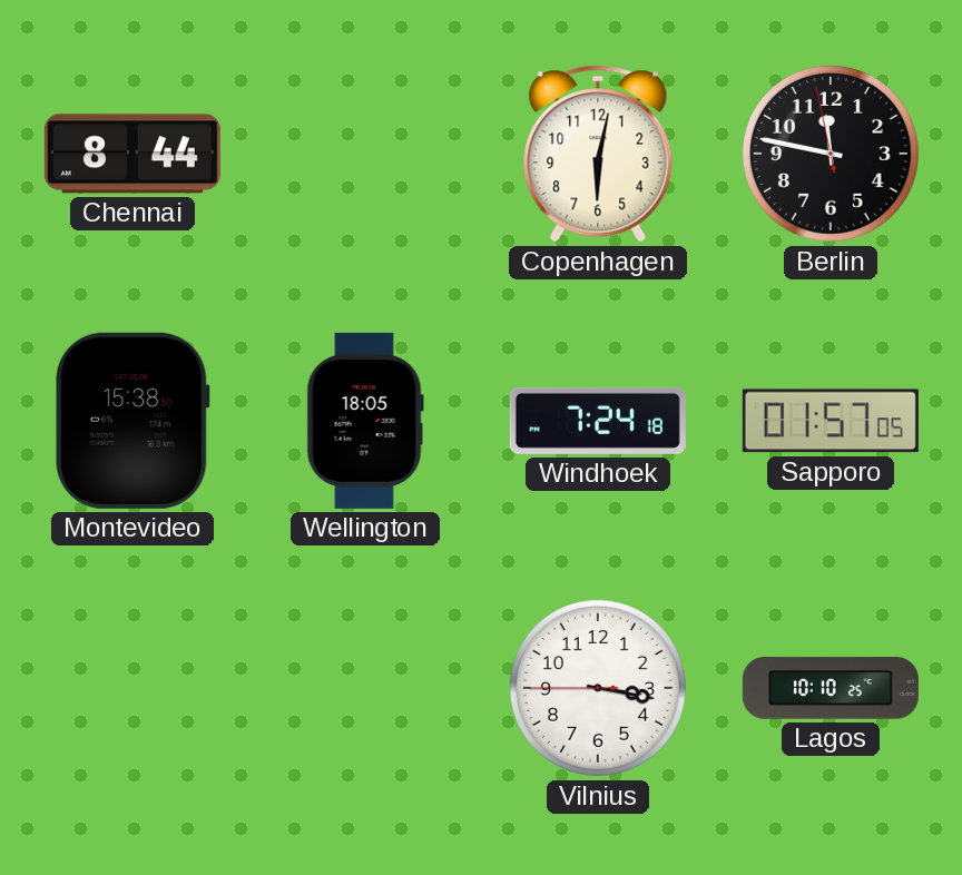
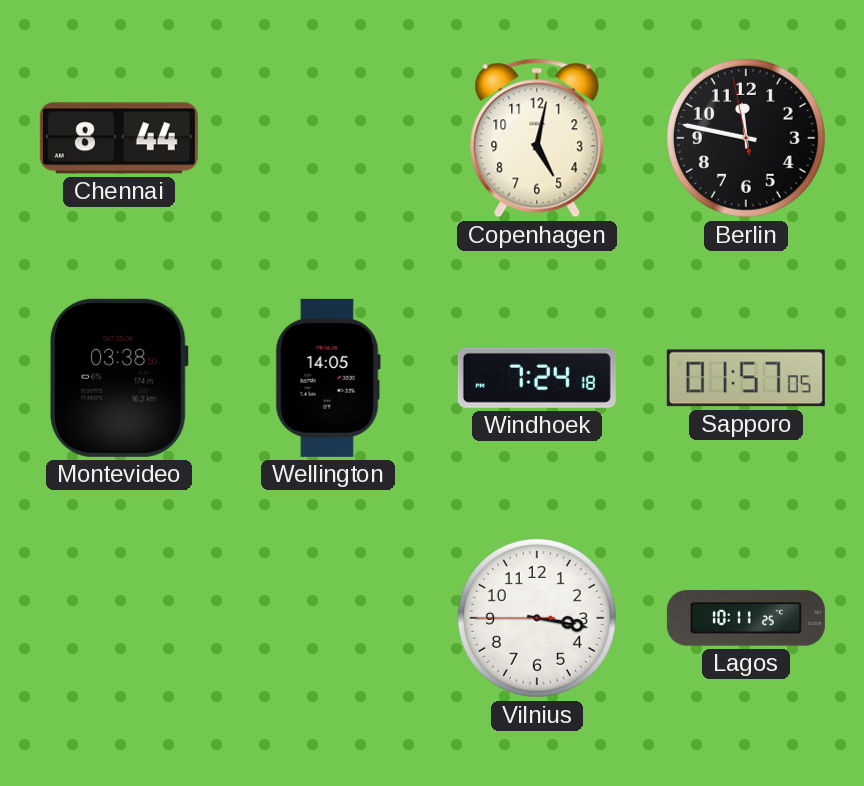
Copenhagen: 6:02 -> 5:02
Montevideo: 15:38 -> 03:38
Wellington: 18:05 -> 14:05
Lagos: 10:10 -> 10:11
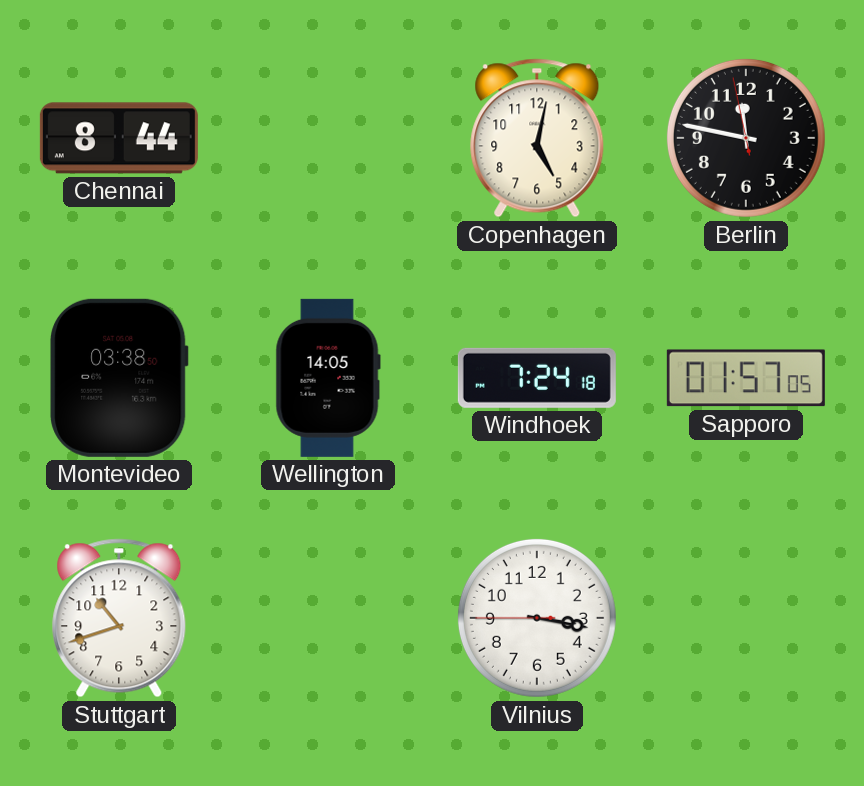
Stuttgart: none -> 10:42
Lagos: 10:11 -> none
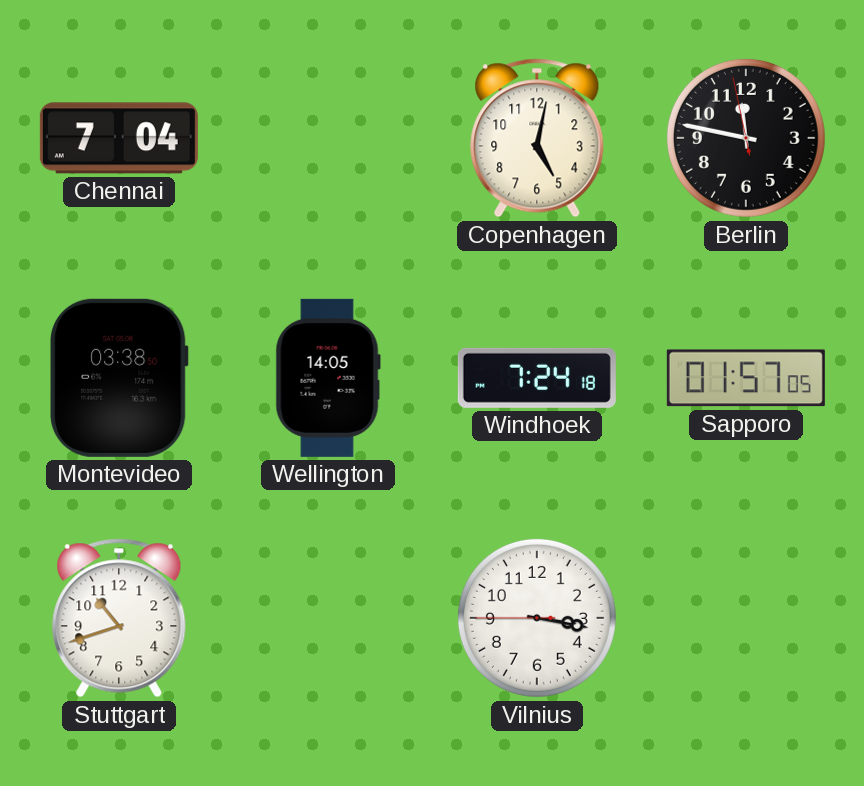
Chennai: 8:44 -> 7:04
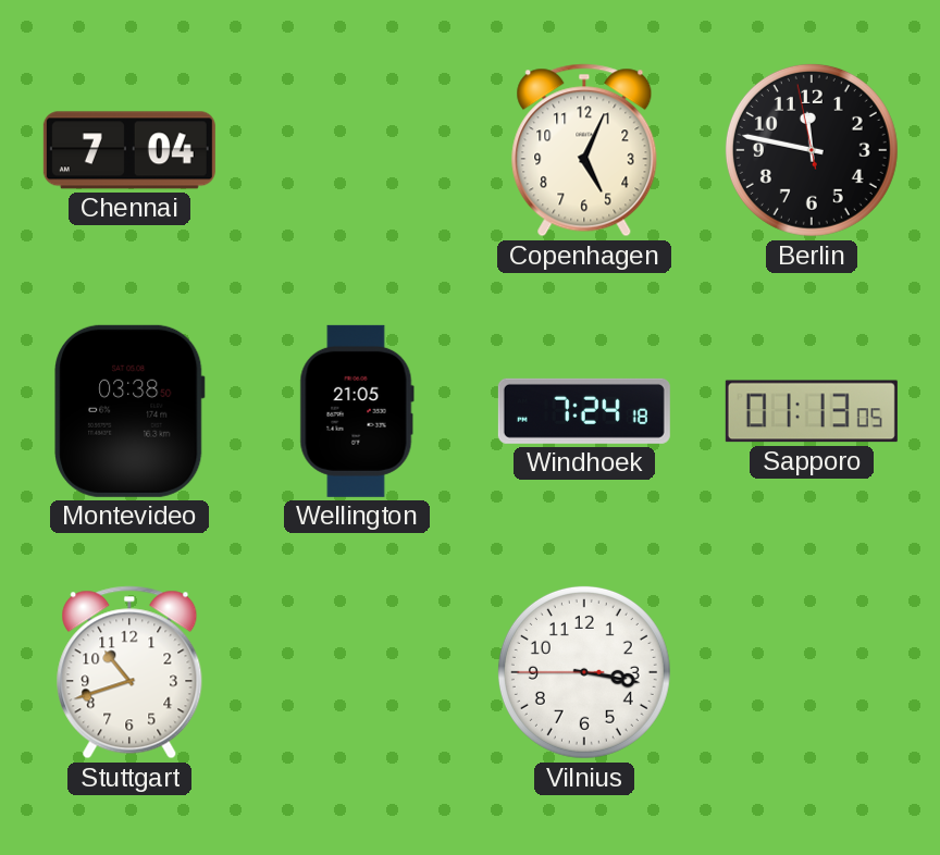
Copenhagen: 5:02 -> 5:04
Wellington: 14:05 -> 21:05
Sapporo: 01:57 -> 01:13
